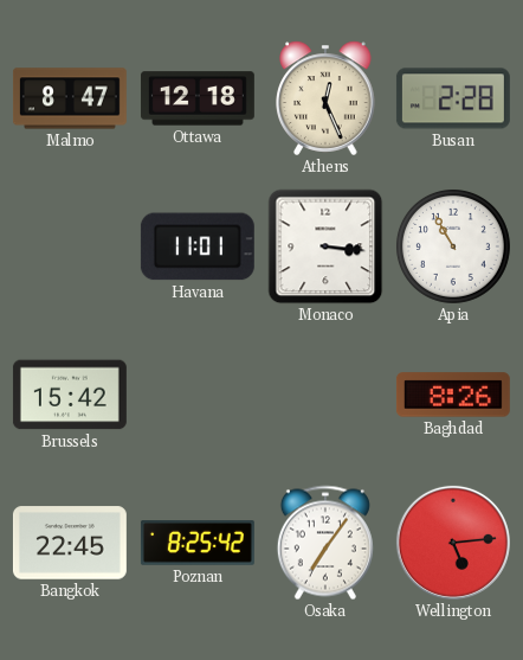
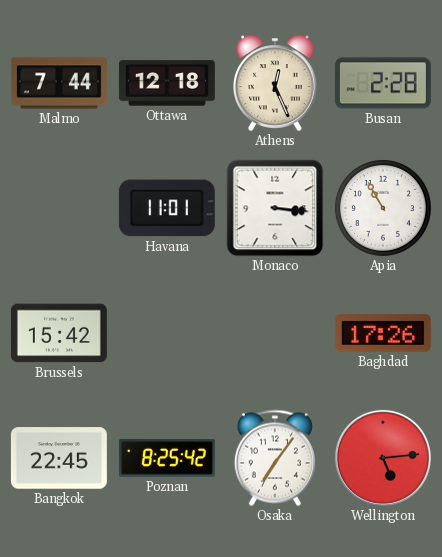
Malmo: 8:47 -> 7:44
Baghdad: 8:26 -> 17:26
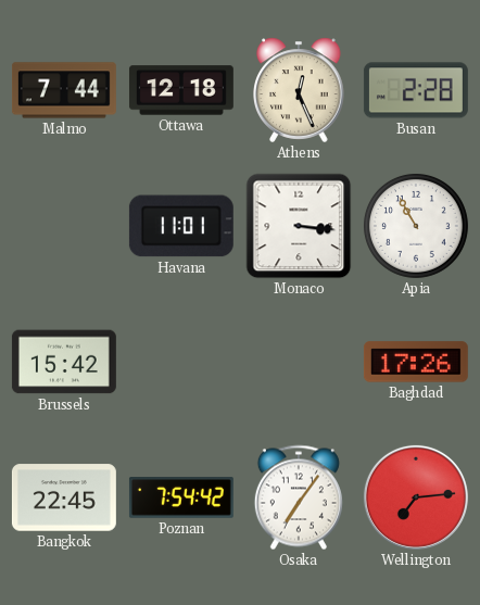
Poznan: 8:25 -> 7:54
Wellington: 5:14 -> 7:14
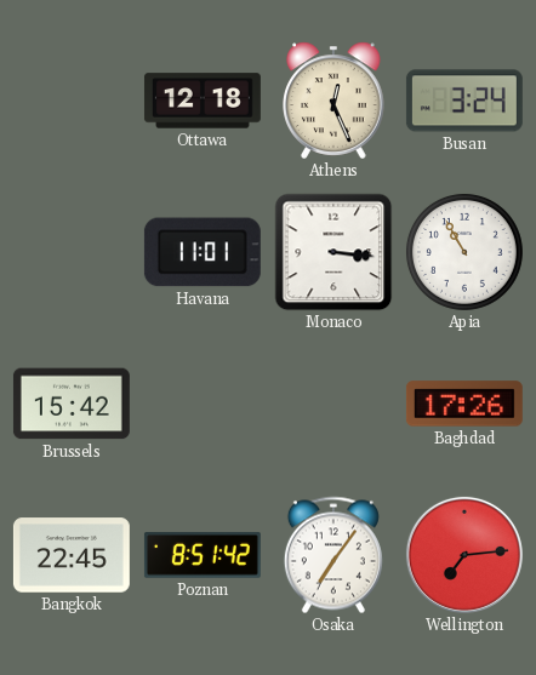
Malmo: 7:44 -> none
Busan: 2:28 -> 3:24
Poznan: 7:54 -> 8:51
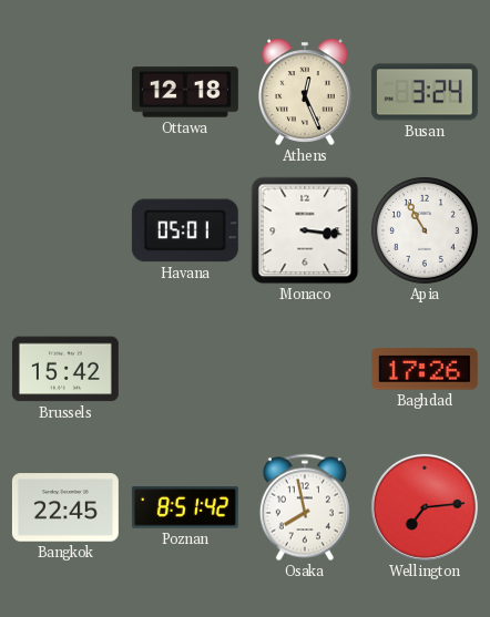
Havana: 11:01 -> 05:01
Osaka: 7:06 -> 7:58
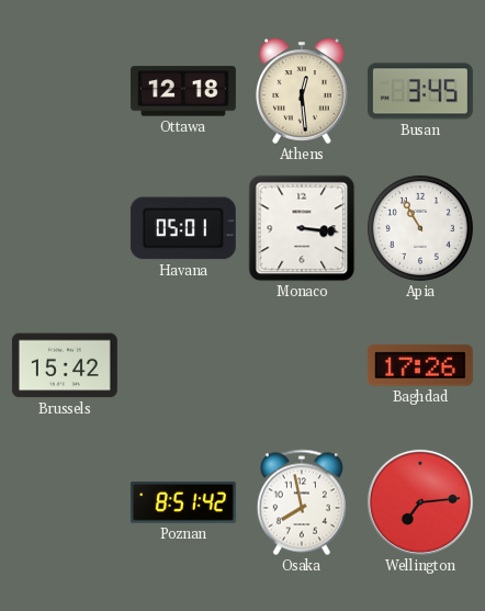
Athens: 12:26 -> 12:29
Busan: 3:24 -> 3:45
Bangkok: 22:45 -> none
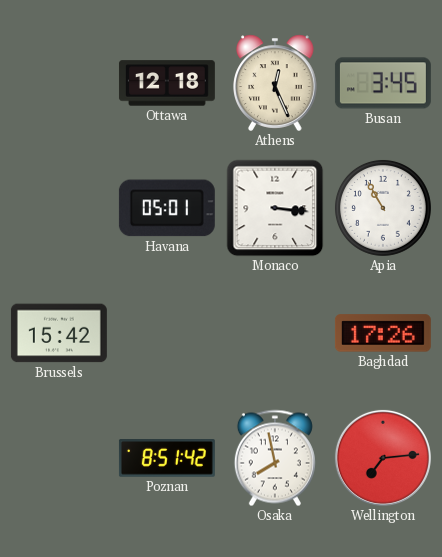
Athens: 12:29 -> 12:26
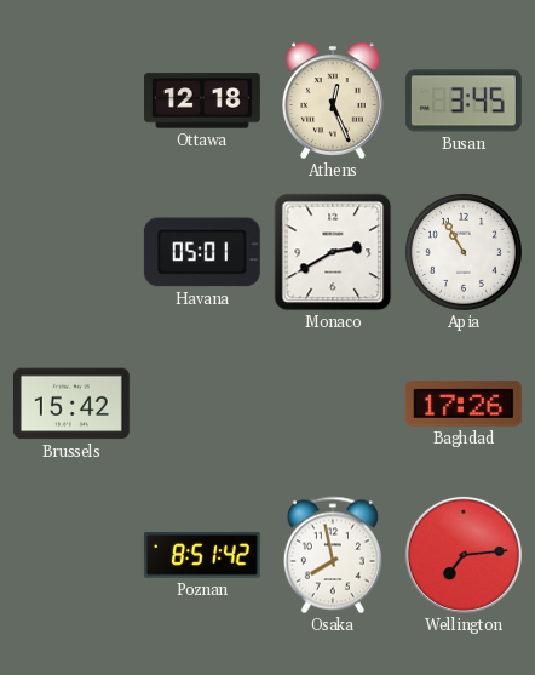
Monaco: 3:16 -> 2:40
